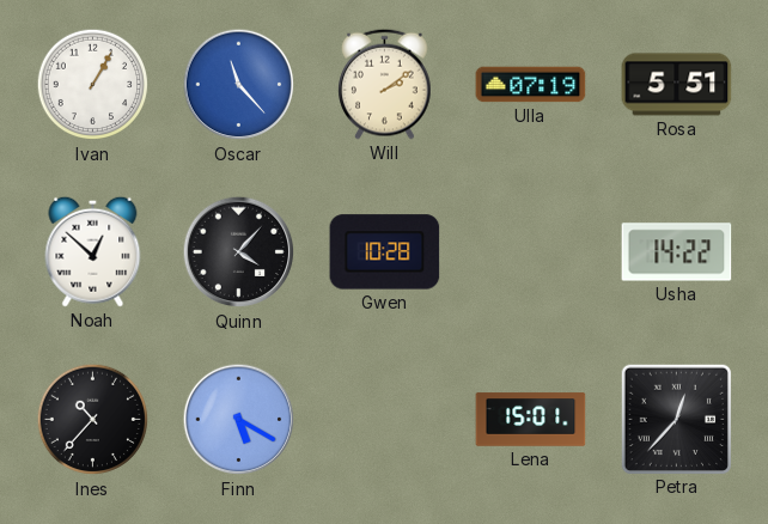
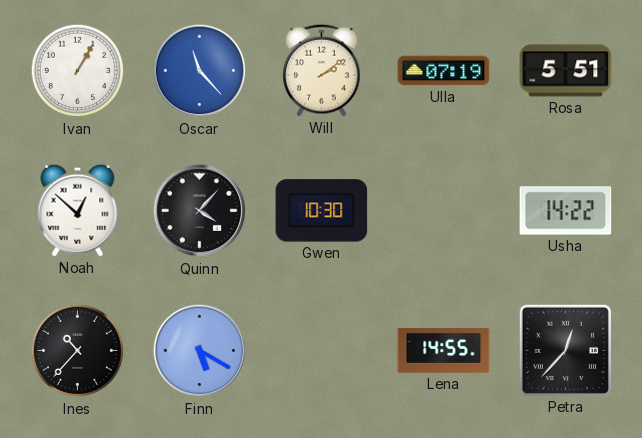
Gwen: 10:28 -> 10:30
Lena: 15:01 -> 14:55
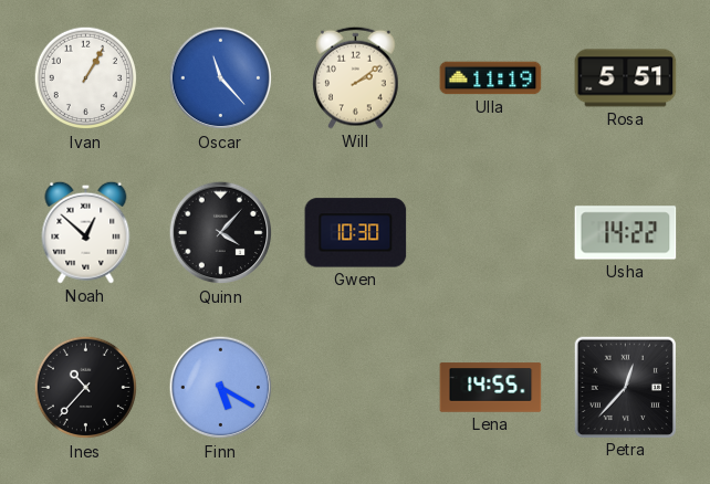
Ulla: 07:19 -> 11:19
